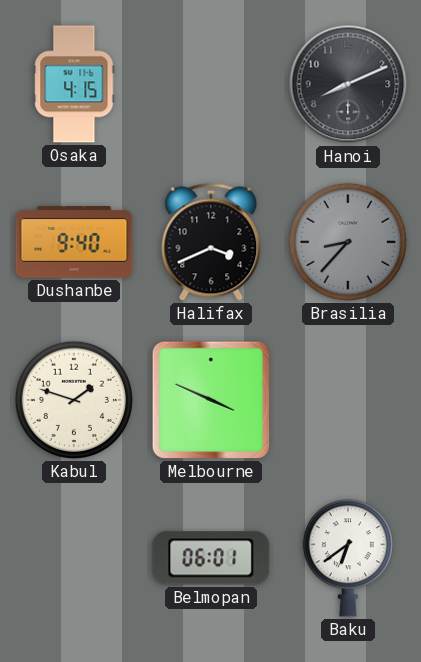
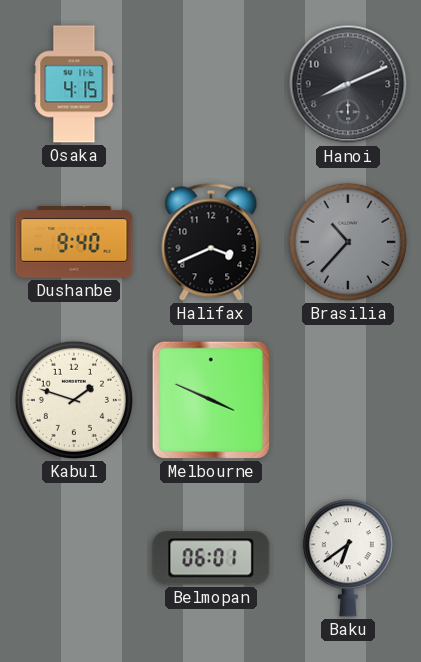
Brasilia: 8:37 -> 10:37
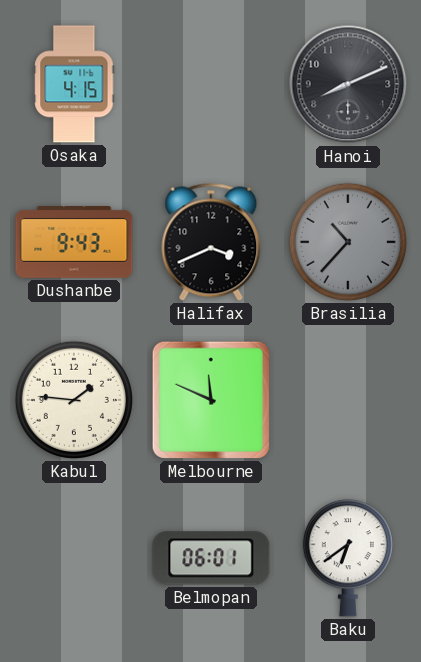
Dushanbe: 9:40 -> 9:43
Kabul: 1:48 -> 1:46
Melbourne: 3:49 -> 11:49
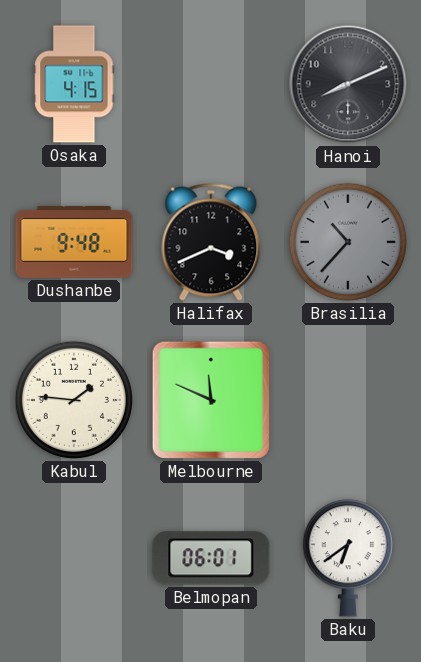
Dushanbe: 9:43 -> 9:48
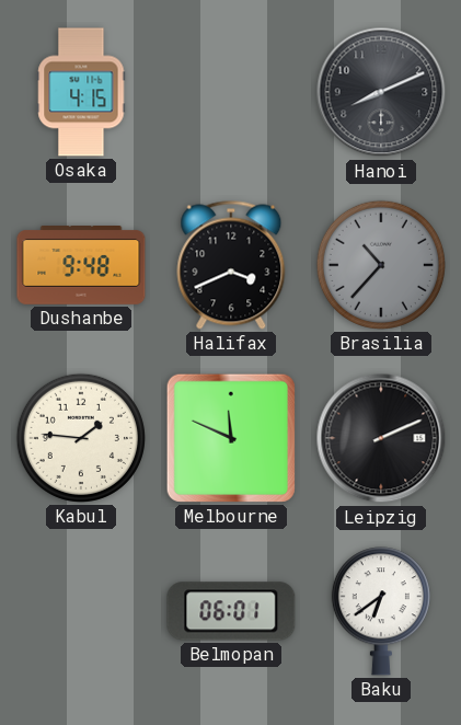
Leipzig: none -> 2:11
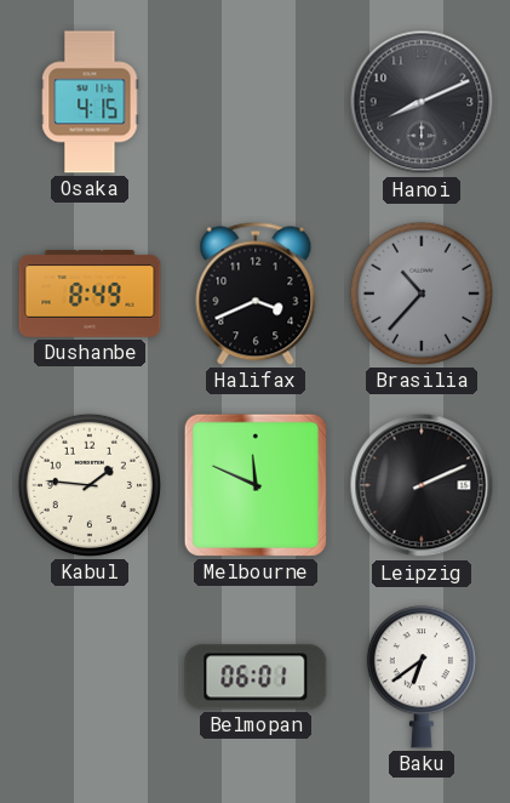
Dushanbe: 9:48 -> 8:49
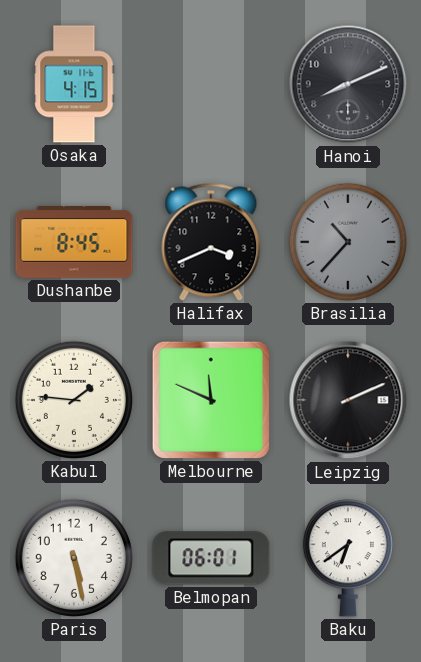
Dushanbe: 8:49 -> 8:45
Paris: none -> 5:28
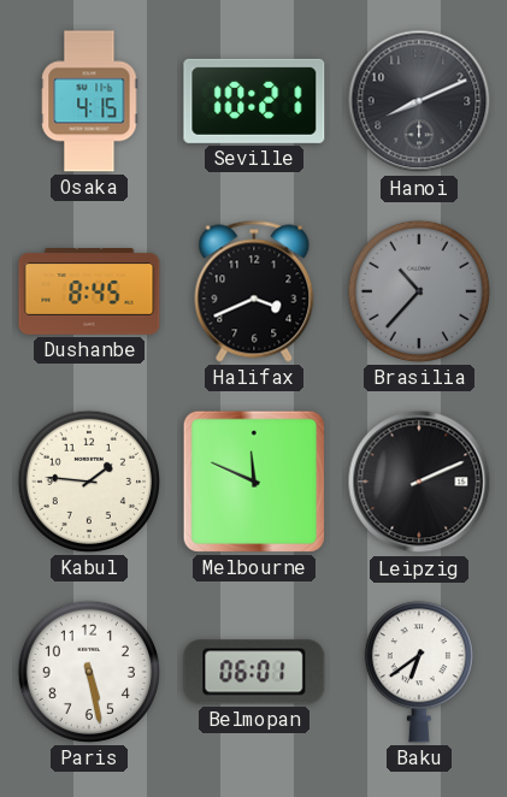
Seville: none -> 10:21
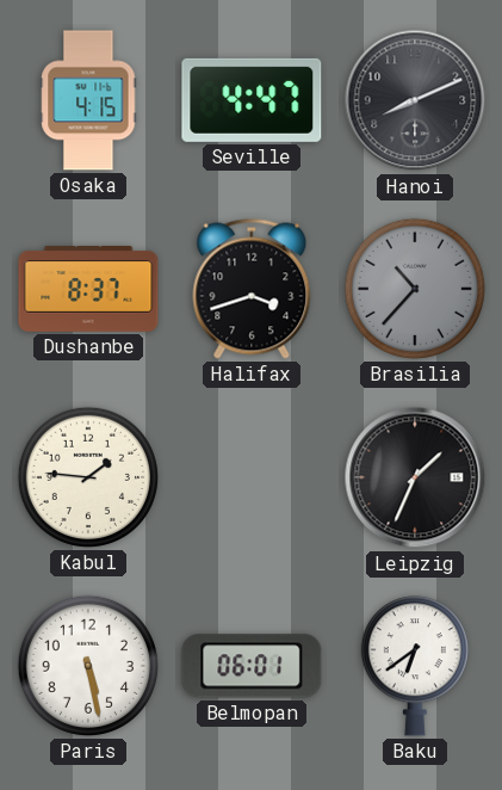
Seville: 10:21 -> 4:47
Dushanbe: 8:45 -> 8:37
Halifax: 3:41 -> 3:42
Melbourne: 11:49 -> none
Leipzig: 2:11 -> 1:34
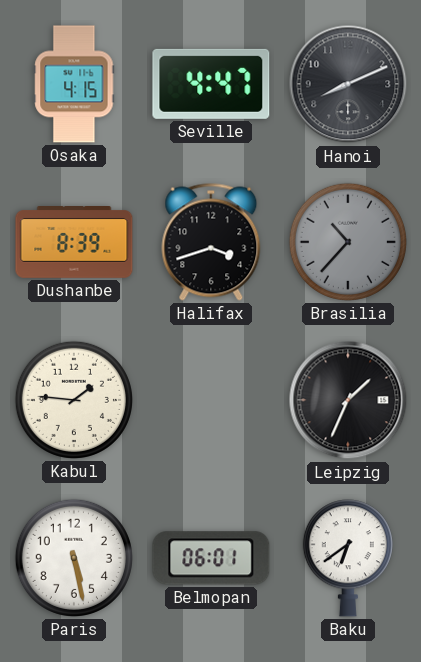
Dushanbe: 8:37 -> 8:39
